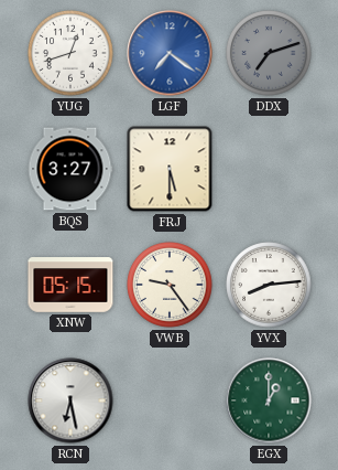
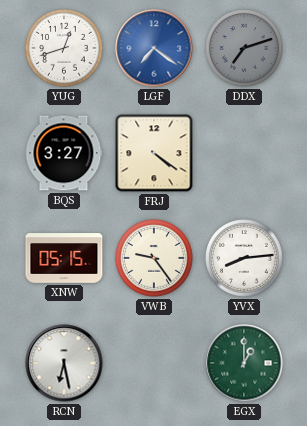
FRJ: 5:30 -> 4:21
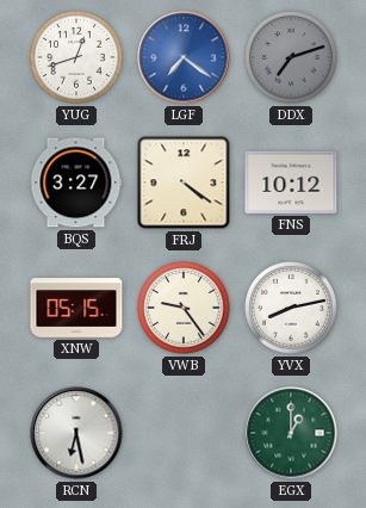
FNS: none -> 10:12
YVX: 8:14 -> 8:13
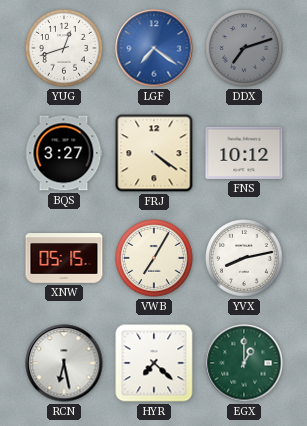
VWB: 9:24 -> 7:05
HYR: none -> 7:22
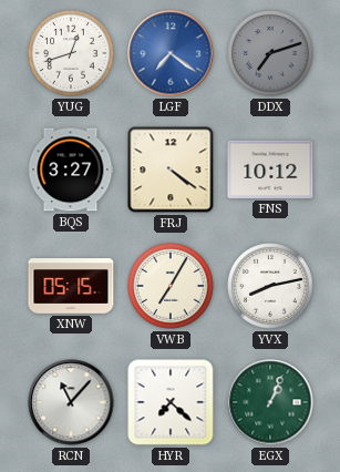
RCN: 6:28 -> 11:07
EGX: 1:00 -> 1:04
